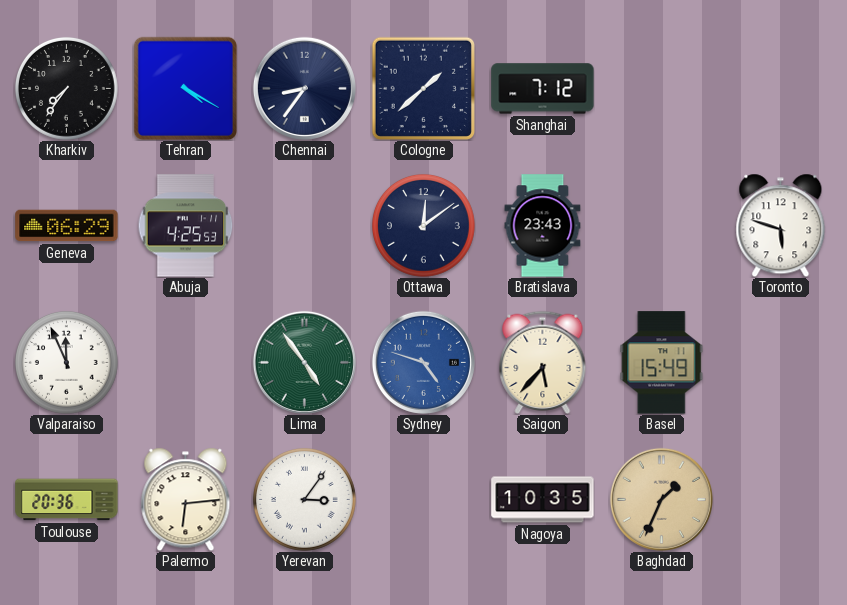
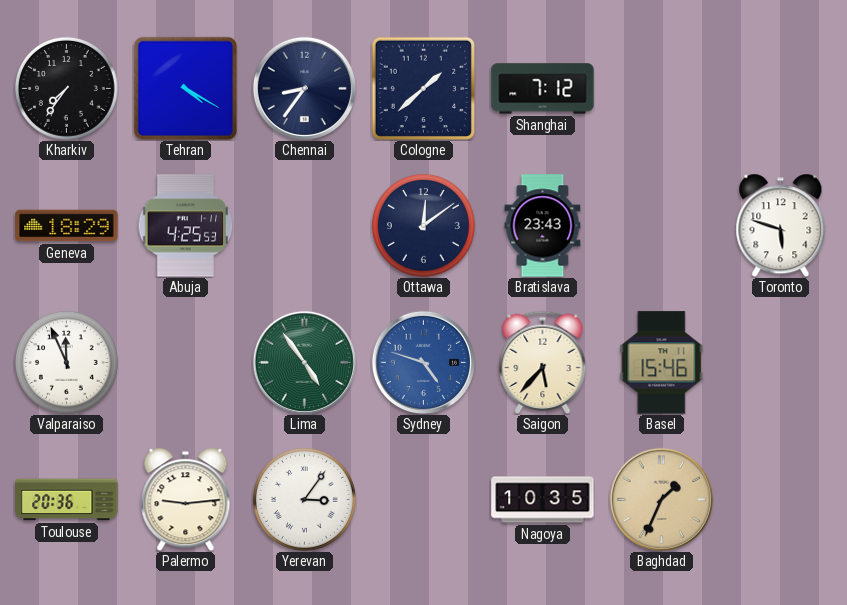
Geneva: 06:29 -> 18:29
Basel: 15:49 -> 15:46
Palermo: 6:14 -> 9:14
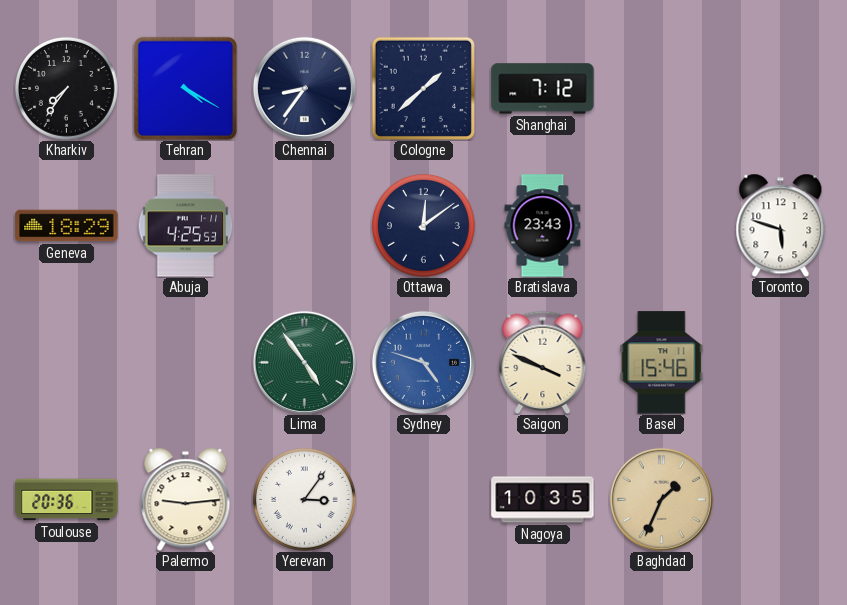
Valparaiso: 11:56 -> none
Saigon: 5:37 -> 3:49
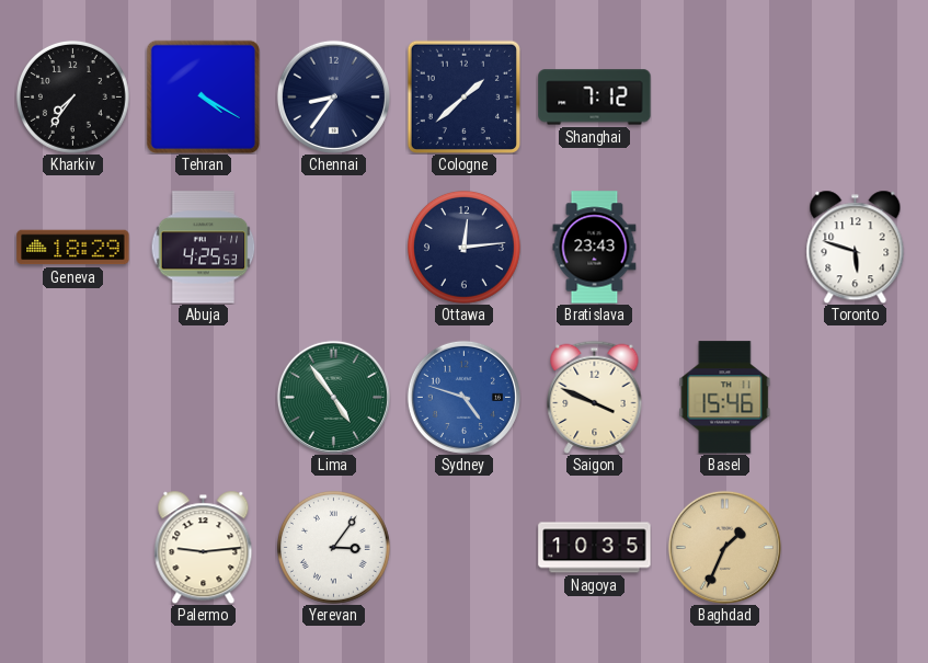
Ottawa: 12:09 -> 12:14
Toulouse: 20:36 -> none
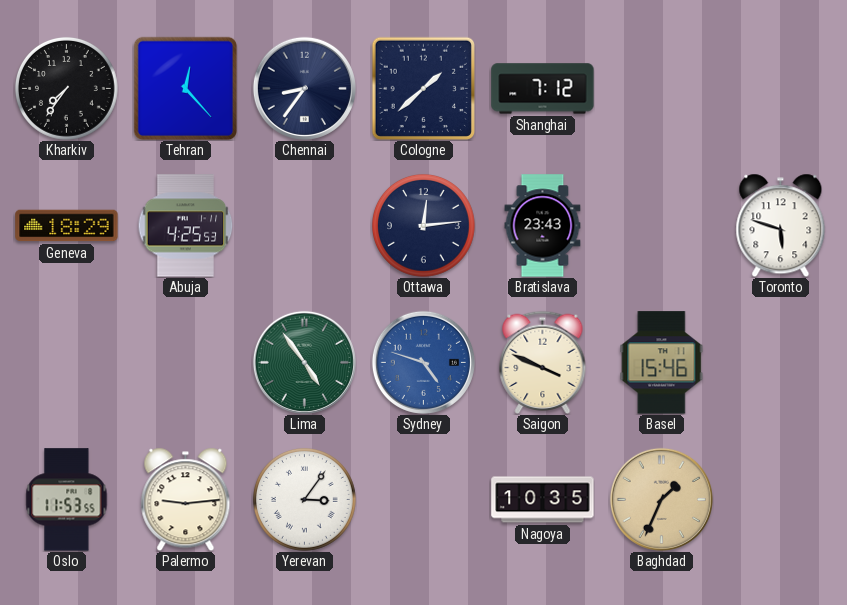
Tehran: 4:20 -> 12:23
Oslo: none -> 11:53
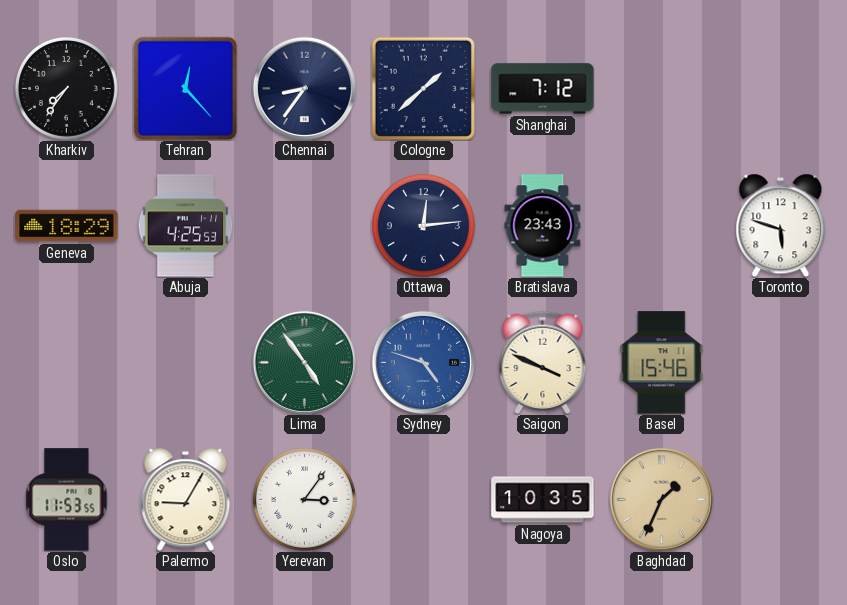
Palermo: 9:14 -> 9:05
